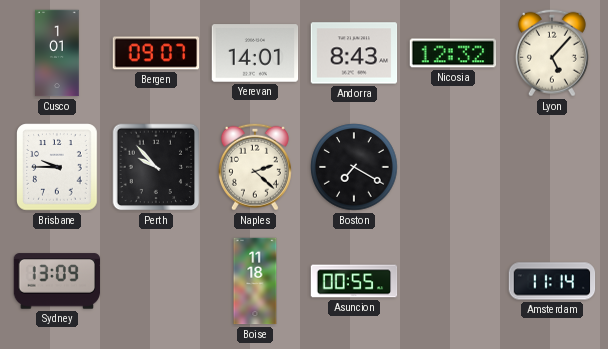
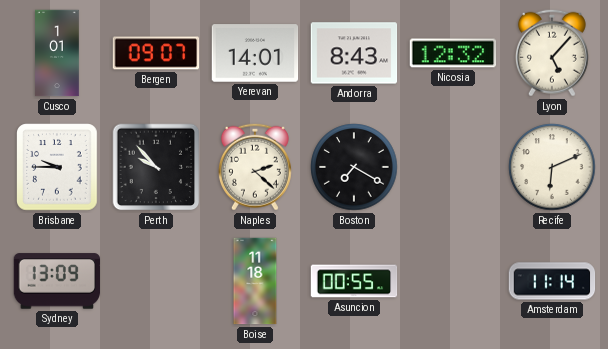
Recife: none -> 6:11
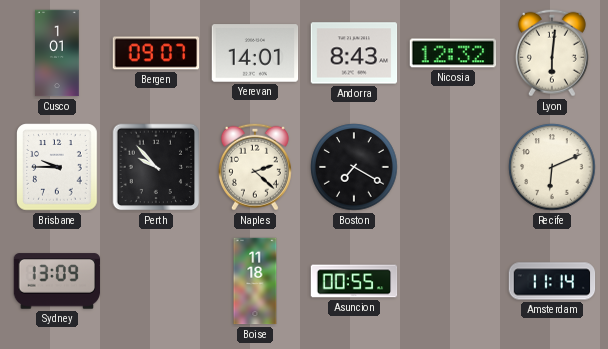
Lyon: 5:07 -> 6:01
